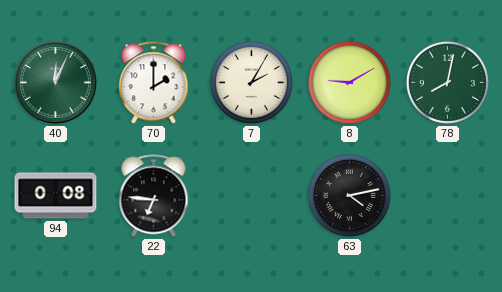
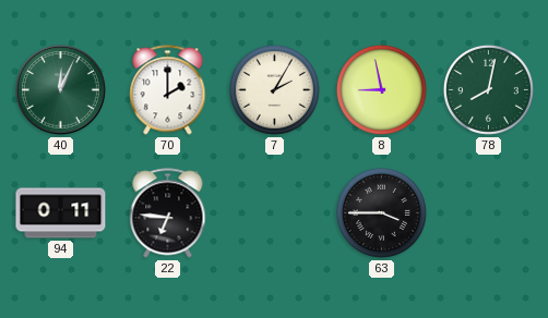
8: 9:10 -> 8:58
94: 0:08 -> 0:11
63: 4:13 -> 3:45
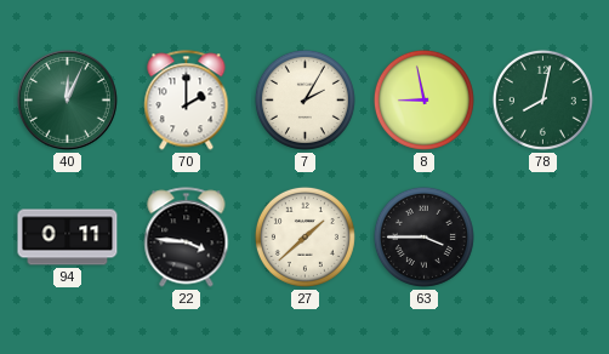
22: 6:46 -> 3:46
27: none -> 1:38
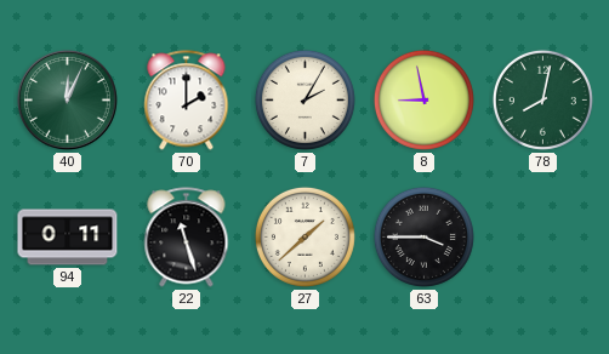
22: 3:46 -> 11:27
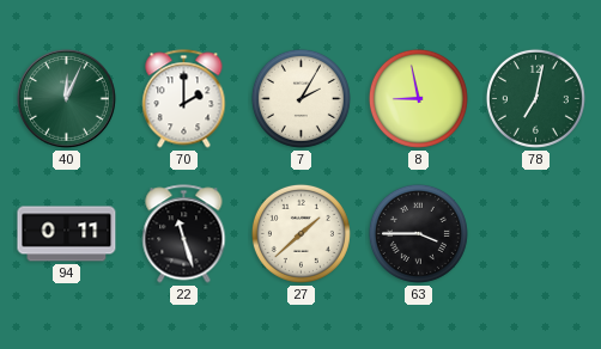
78: 8:02 -> 7:02
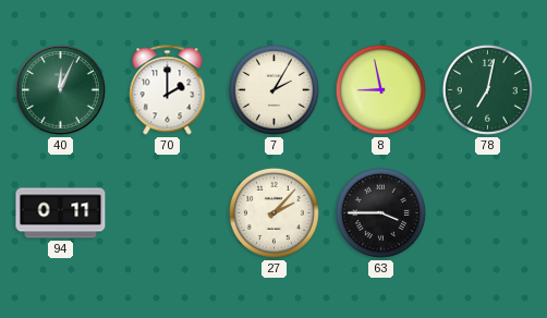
22: 11:27 -> none
27: 1:38 -> 2:07
